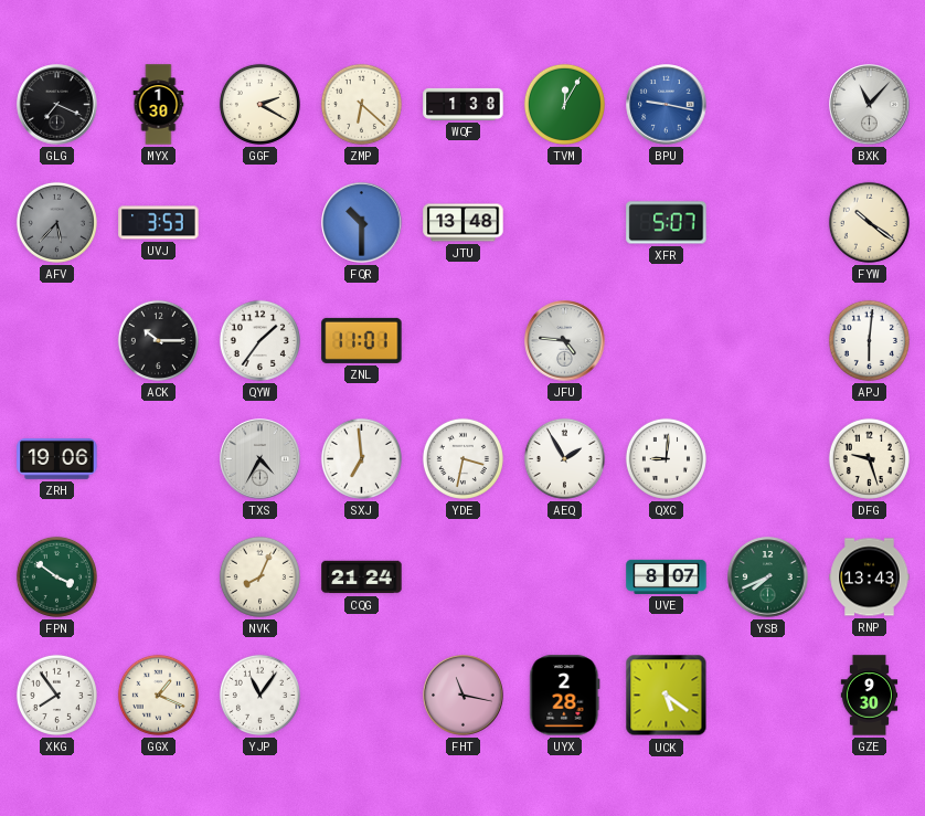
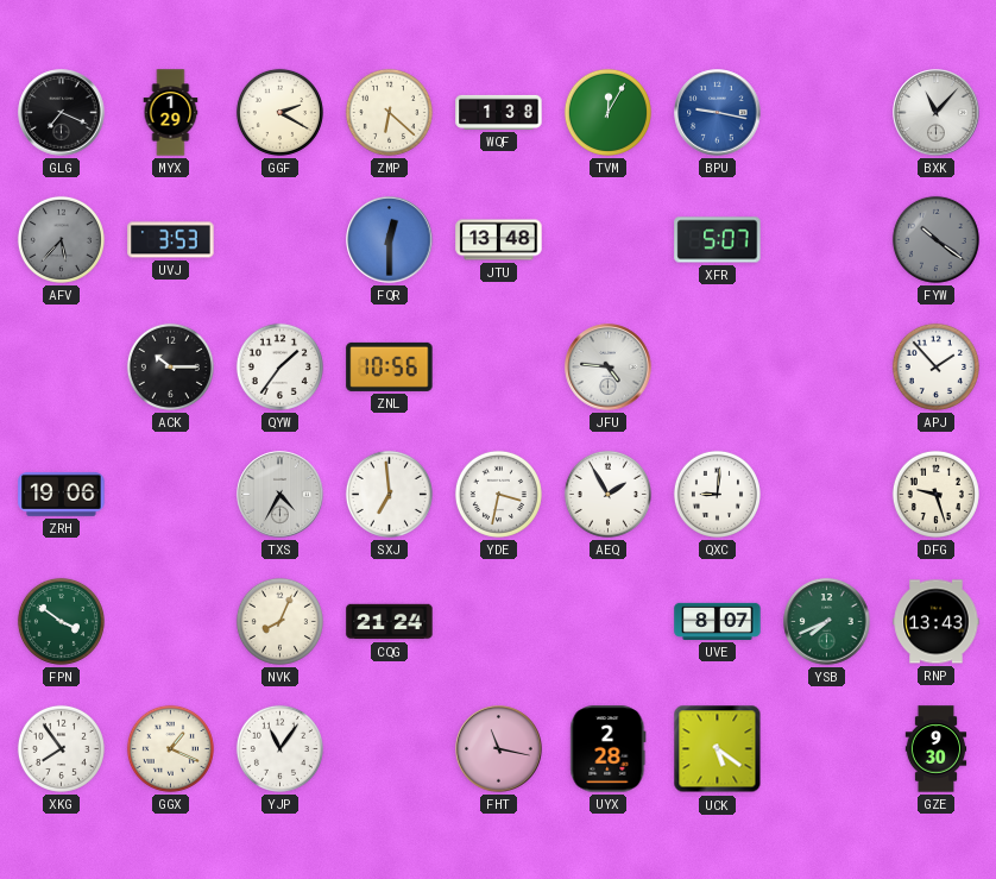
MYX: 1:30 -> 1:29
FQR: 10:30 -> 12:30
FYW dial: cream -> grey
ZNL: 11:01 -> 10:56
APJ: 6:01 -> 1:53
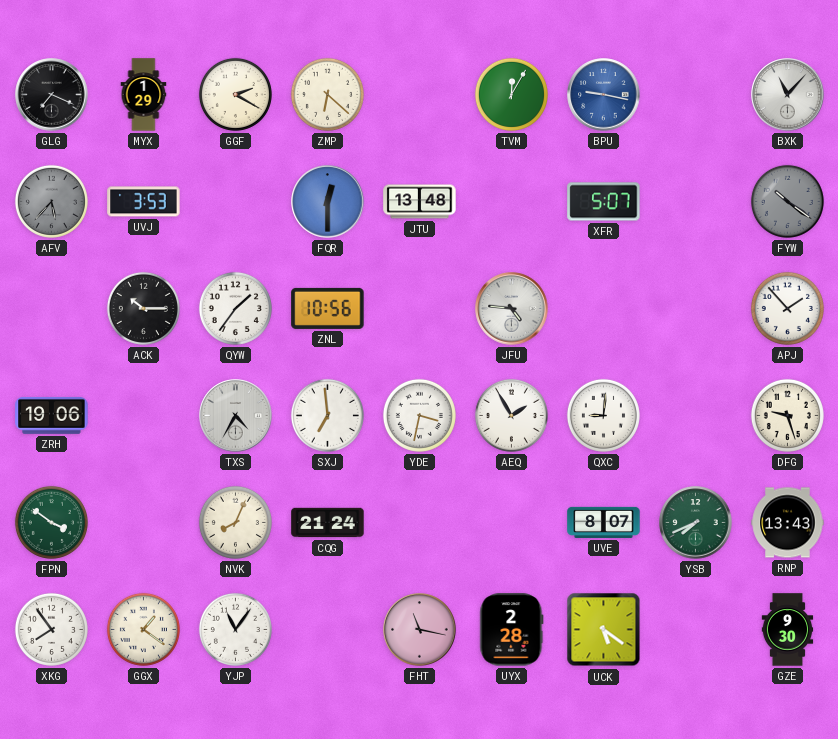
WQF: 1:38 -> none
GGX: 1:19 -> 1:21
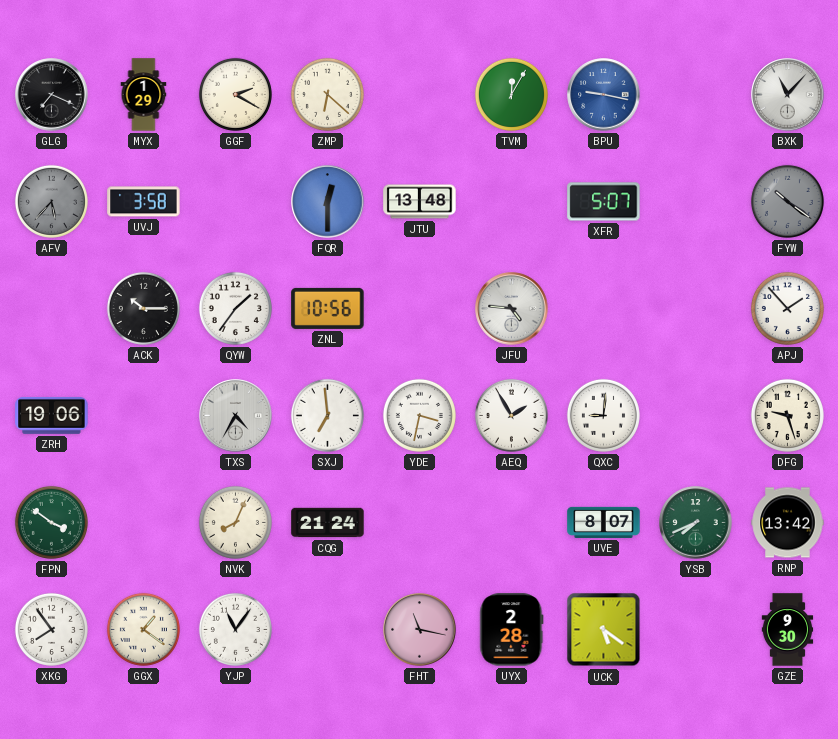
UVJ: 3:53 -> 3:58
RNP: 13:43 -> 13:42
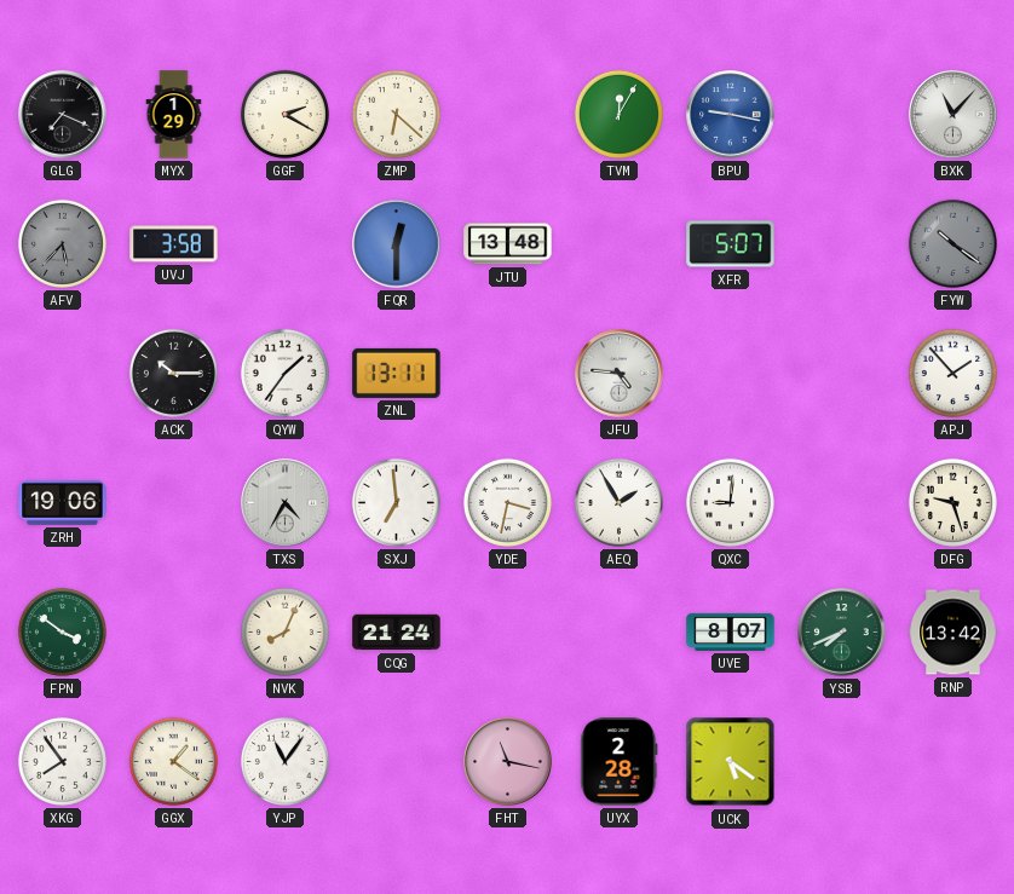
ZNL: 10:56 -> 13:11
GZE: 9:30 -> none
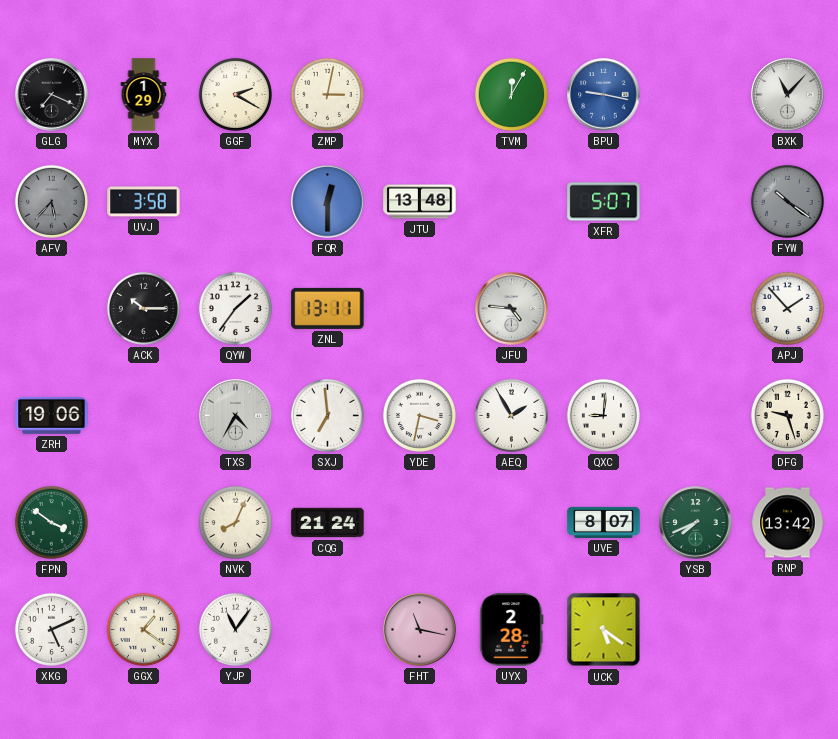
ZMP: 6:22 -> 3:02
XKG: 7:54 -> 5:11
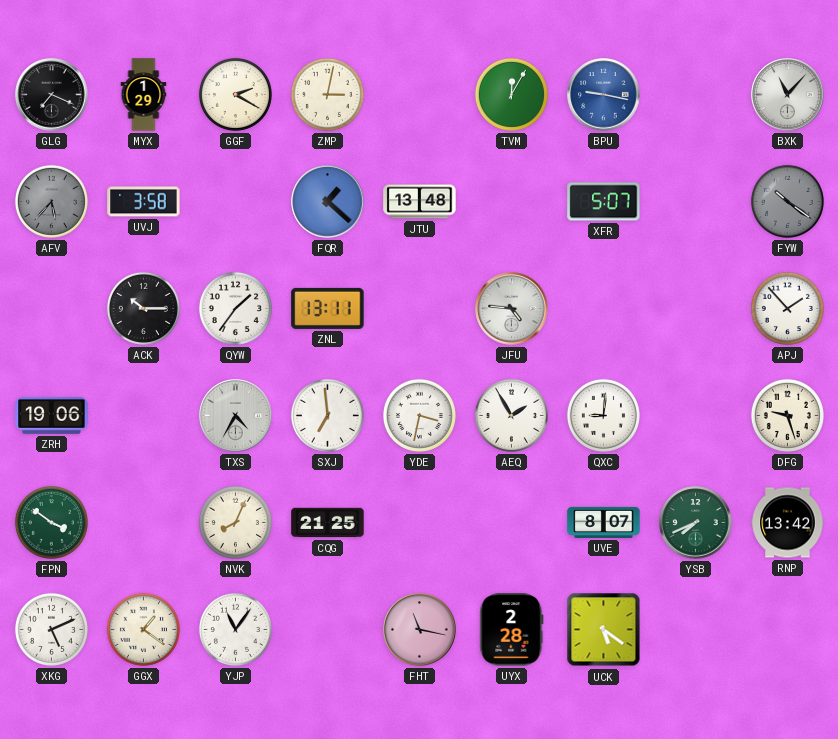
FQR: 12:30 -> 1:22
CQG: 21:24 -> 21:25
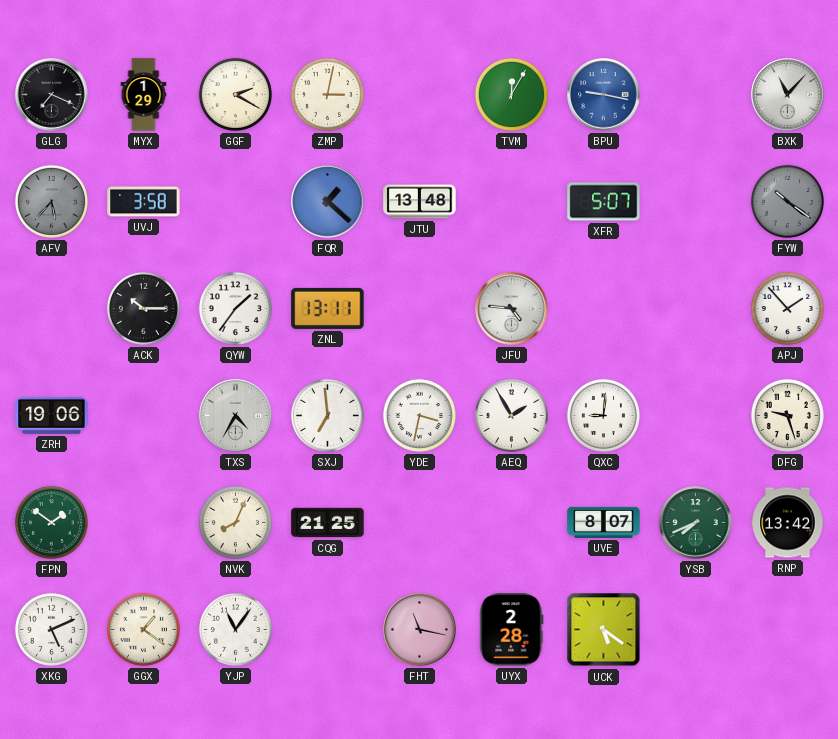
FPN: 3:51 -> 1:51
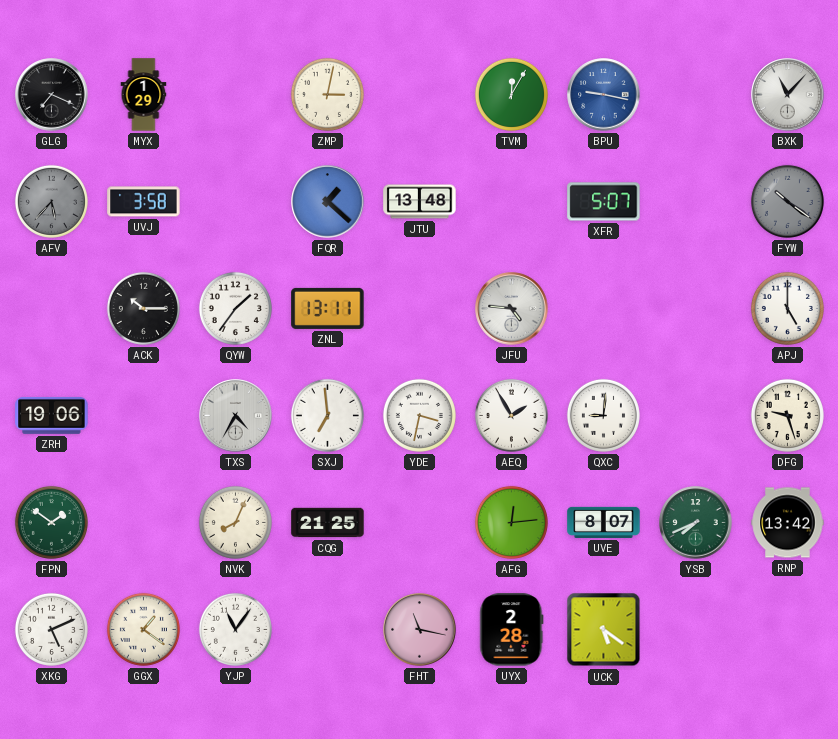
GGF: 2:20 -> none
APJ: 1:53 -> 5:00
AFG: none -> 12:14
